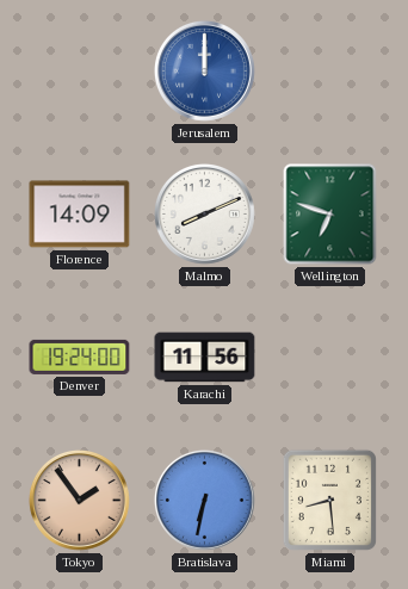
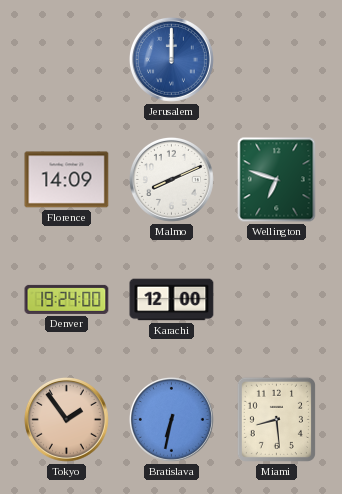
Karachi: 11:56 -> 12:00
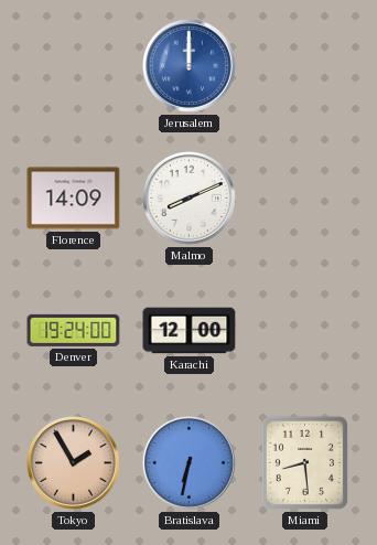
Wellington: 6:48 -> none
Tokyo: 1:54 -> 1:55
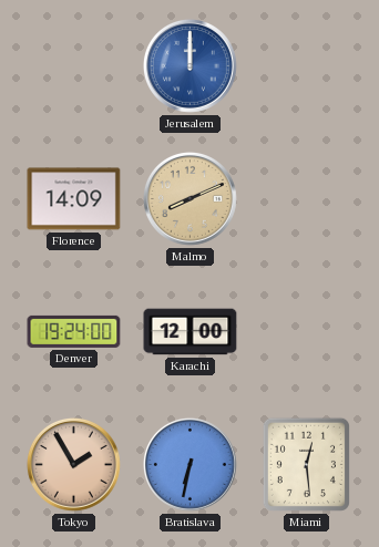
Malmo dial: white -> champagne
Miami: 8:29 -> 12:29
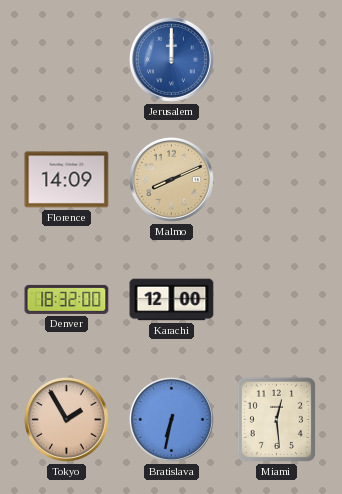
Denver: 19:24 -> 18:32
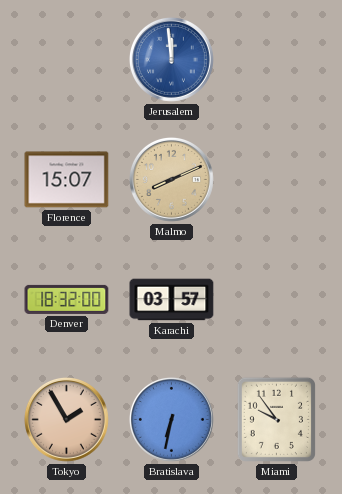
Jerusalem: 12:00 -> 11:59
Florence: 14:09 -> 15:07
Karachi: 12:00 -> 03:57
Miami: 12:29 -> 9:54
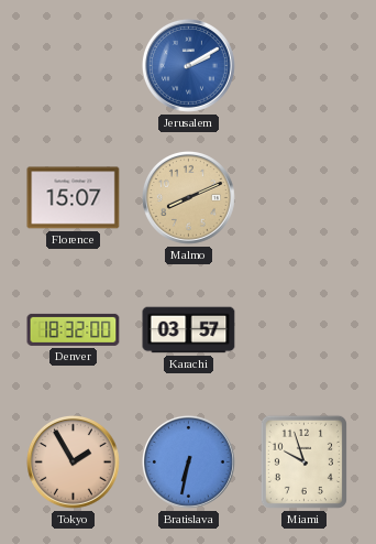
Jerusalem: 11:59 -> 2:10
Miami: 9:54 -> 9:57
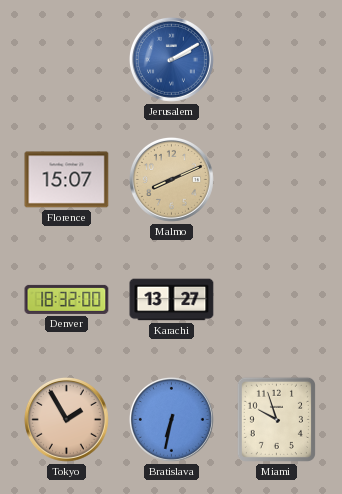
Karachi: 03:57 -> 13:27
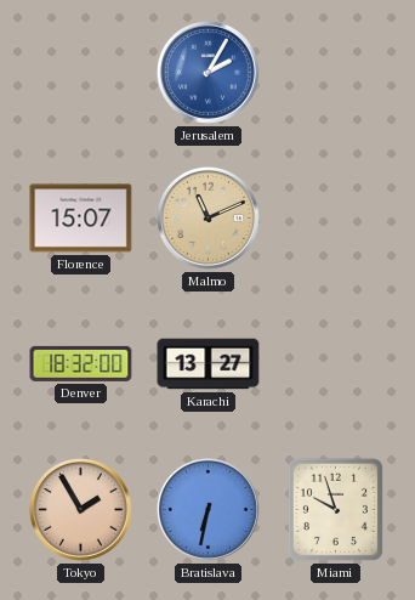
Jerusalem: 2:10 -> 2:05
Malmo: 8:11 -> 11:11
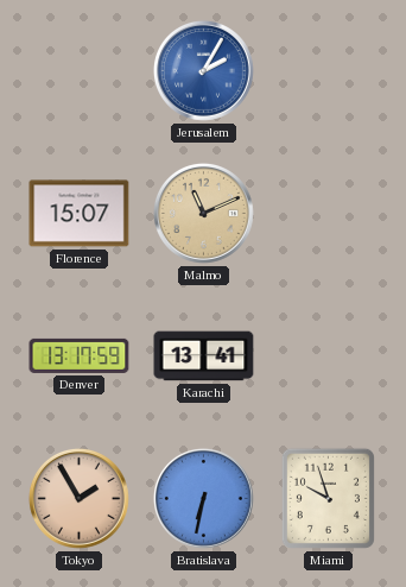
Denver: 18:32 -> 13:17
Karachi: 13:27 -> 13:41
